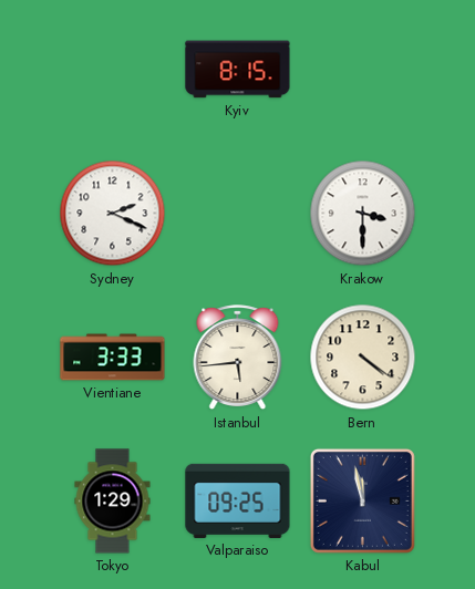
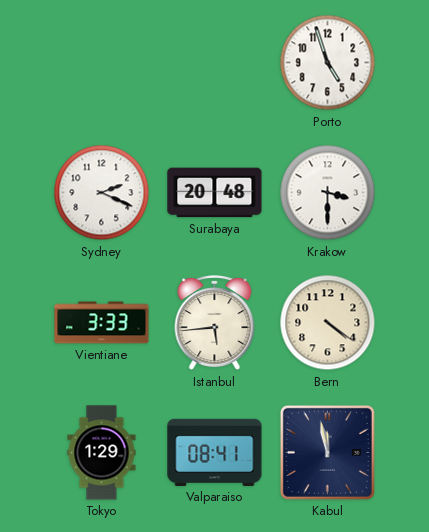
Kyiv: 8:15 -> none
Porto: none -> 4:57
Surabaya: none -> 20:48
Valparaiso: 09:25 -> 08:41
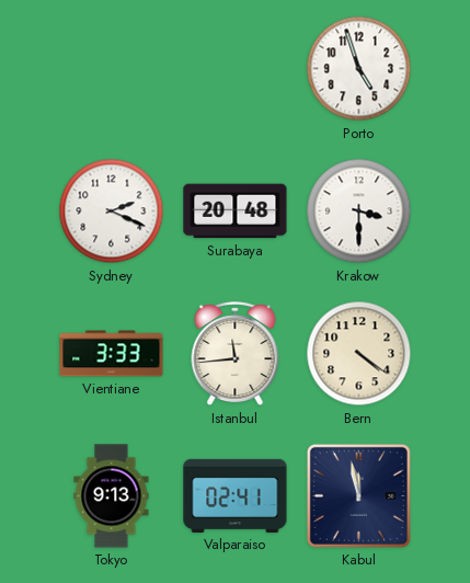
Istanbul: 5:44 -> 11:44
Tokyo: 1:29 -> 9:13
Valparaiso: 08:41 -> 02:41
